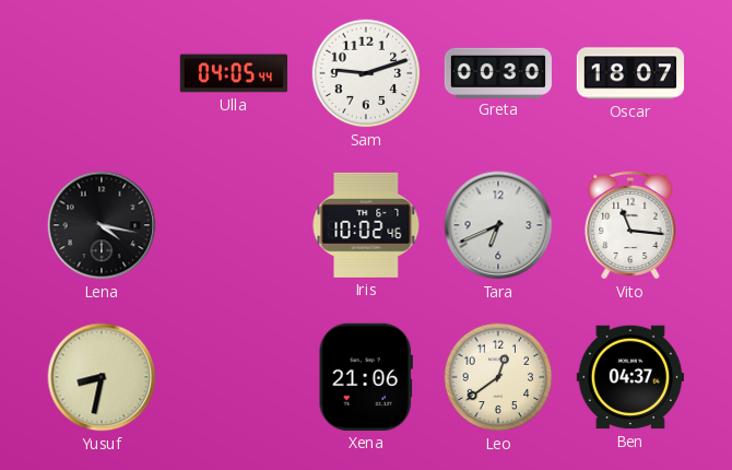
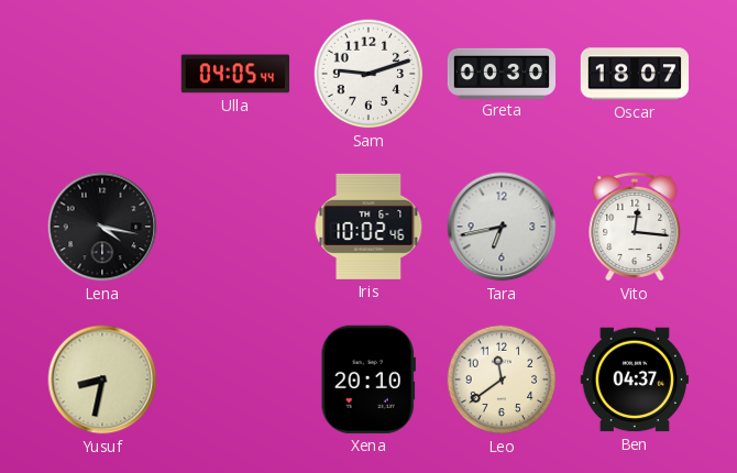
Tara: 6:41 -> 6:43
Vito: 11:16 -> 12:16
Xena: 21:06 -> 20:10
Leo: 12:39 -> 11:39
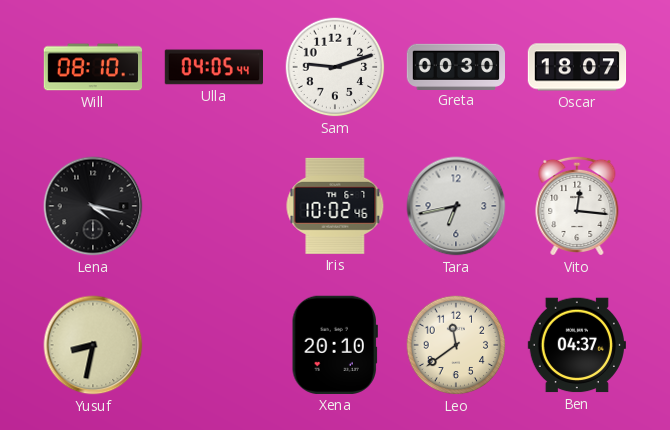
Will: none -> 08:10
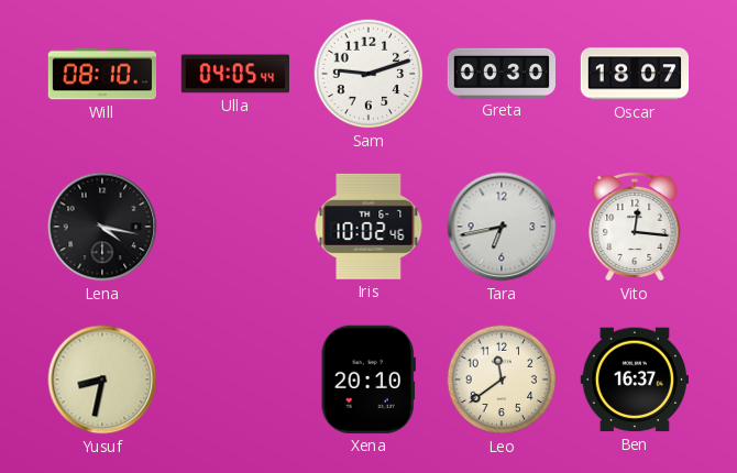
Ben: 04:37 -> 16:37
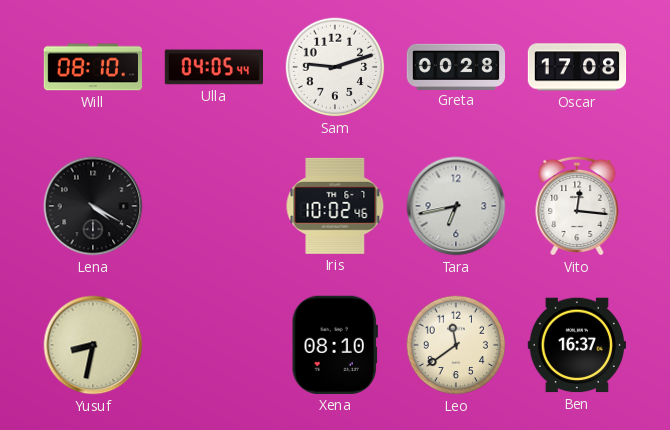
Greta: 00:30 -> 00:28
Oscar: 18:07 -> 17:08
Lena: 4:17 -> 4:20
Xena: 20:10 -> 08:10
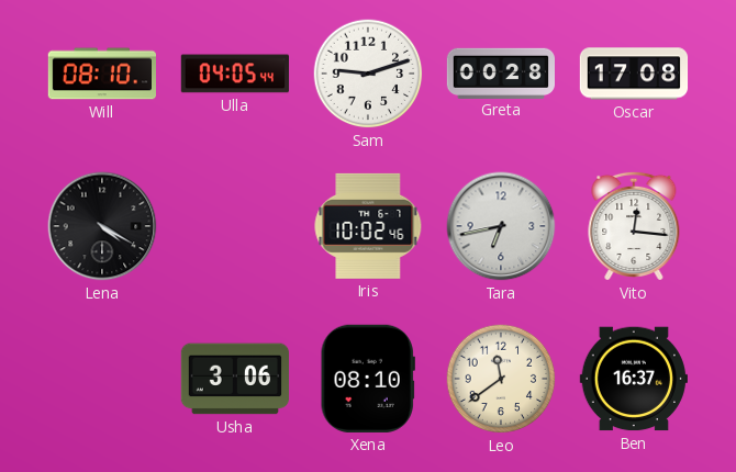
Yusuf: 8:32 -> none
Usha: none -> 3:06
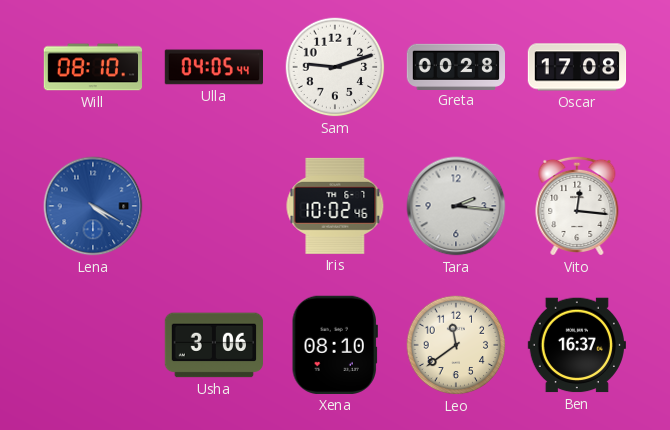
Lena dial: black -> blue
Tara: 6:43 -> 2:16
